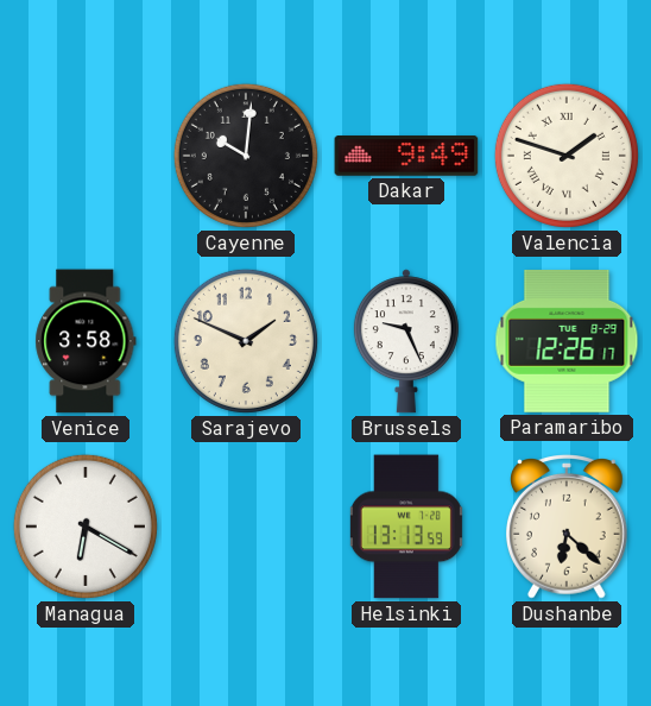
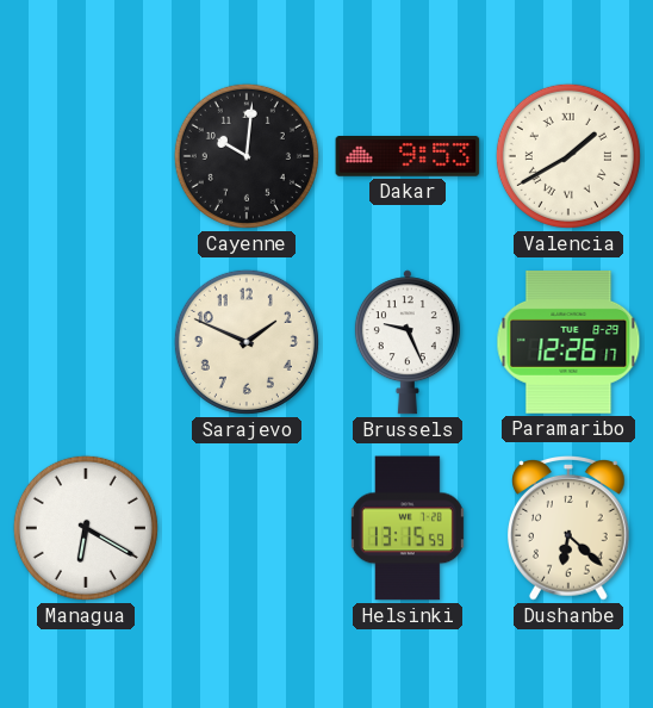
Dakar: 9:49 -> 9:53
Valencia: 1:48 -> 1:40
Venice: 3:58 -> none
Helsinki: 13:13 -> 13:15
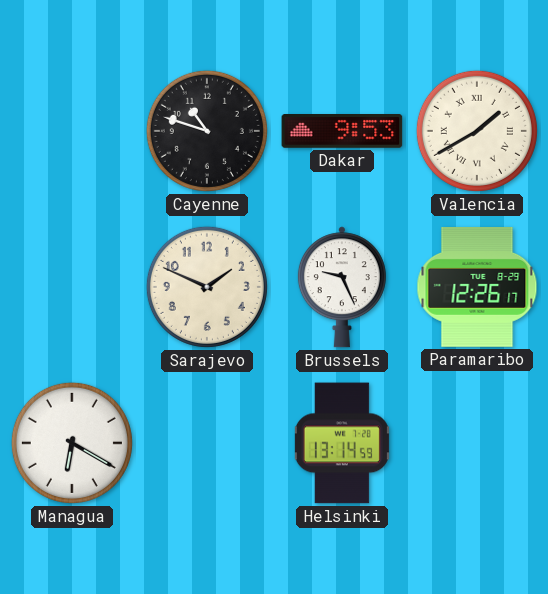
Cayenne: 10:01 -> 10:48
Helsinki: 13:15 -> 13:14
Dushanbe: 6:22 -> none
